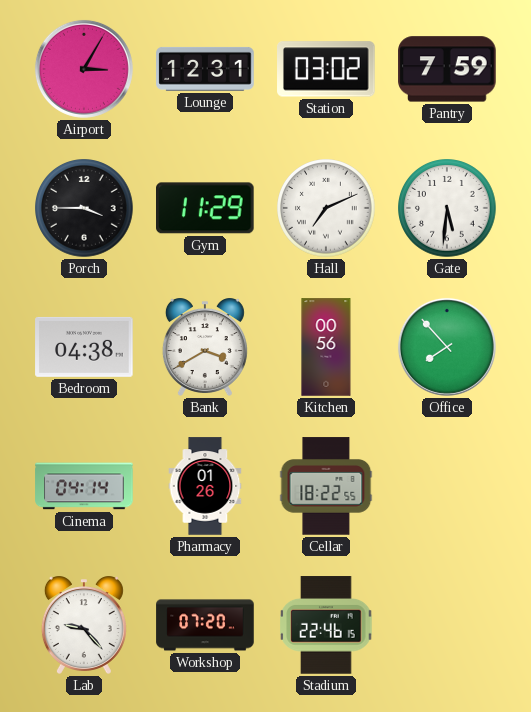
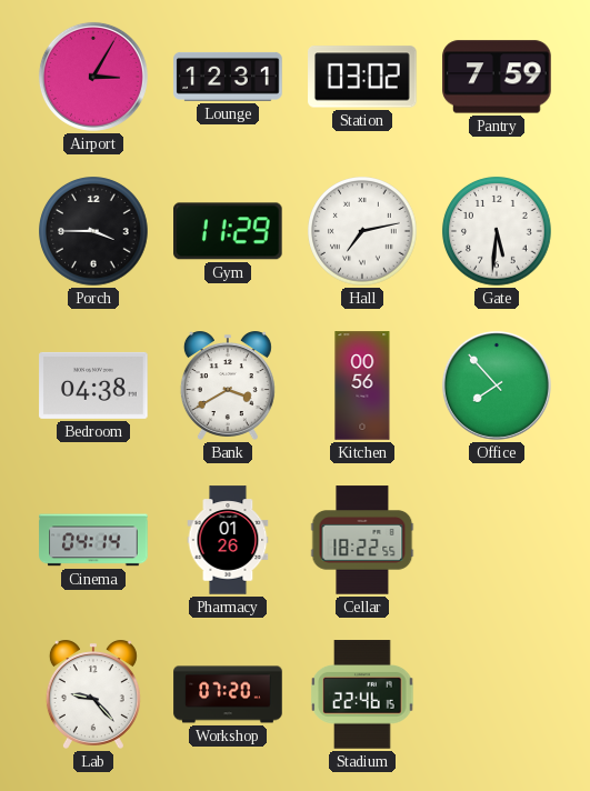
Hall: 7:11 -> 7:13
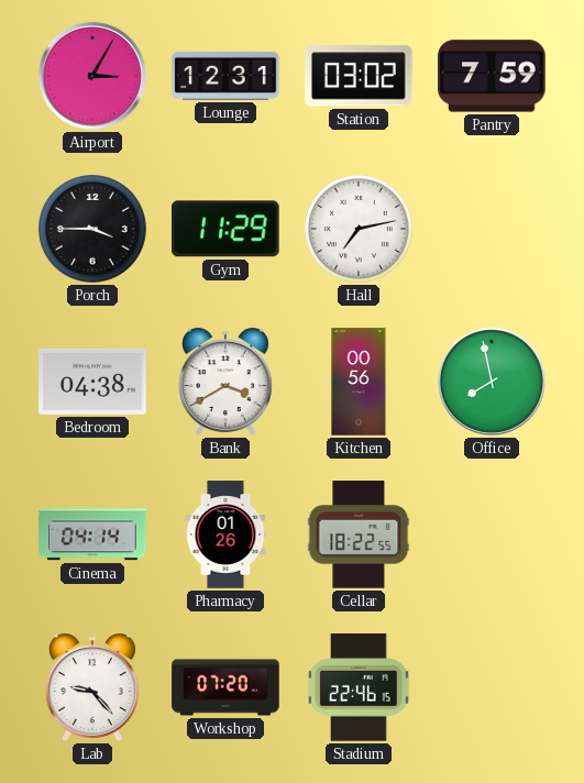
Gate: 5:31 -> none
Office: 7:53 -> 7:58
